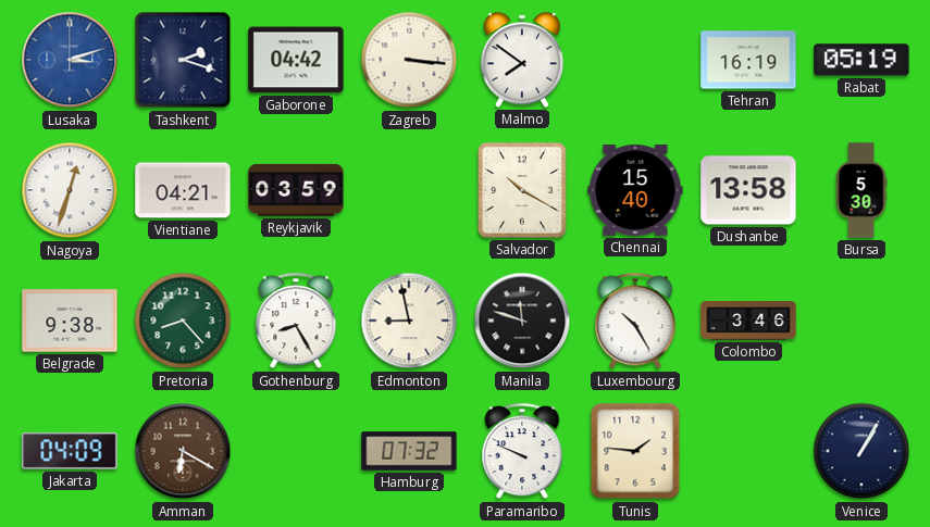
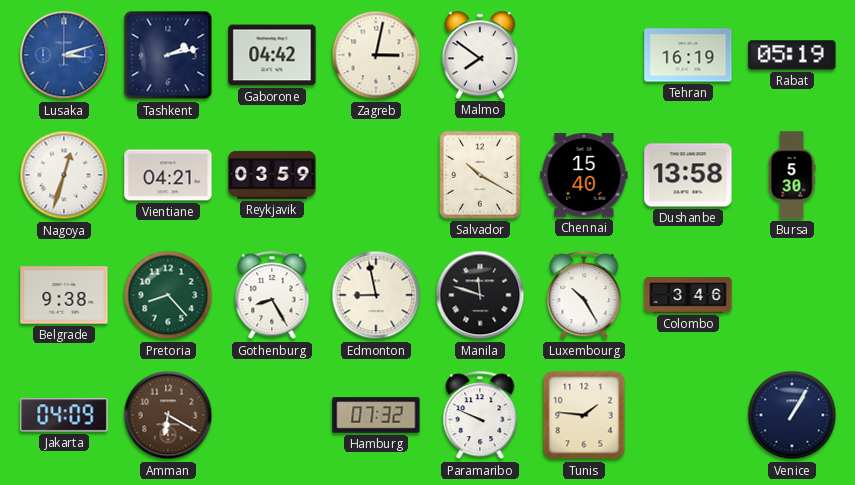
Tashkent: 2:18 -> 2:13
Zagreb: 3:16 -> 3:02
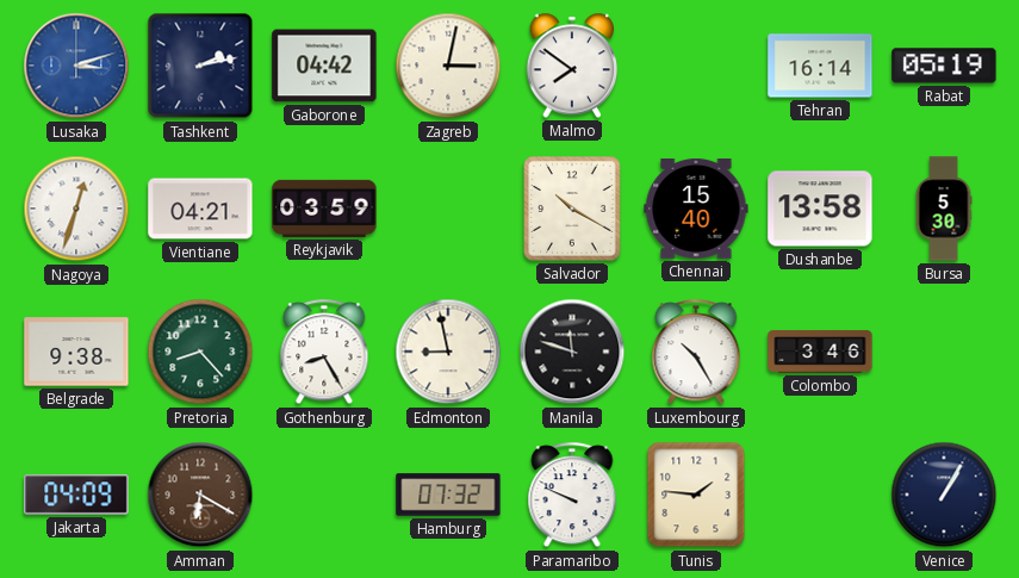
Tehran: 16:19 -> 16:14
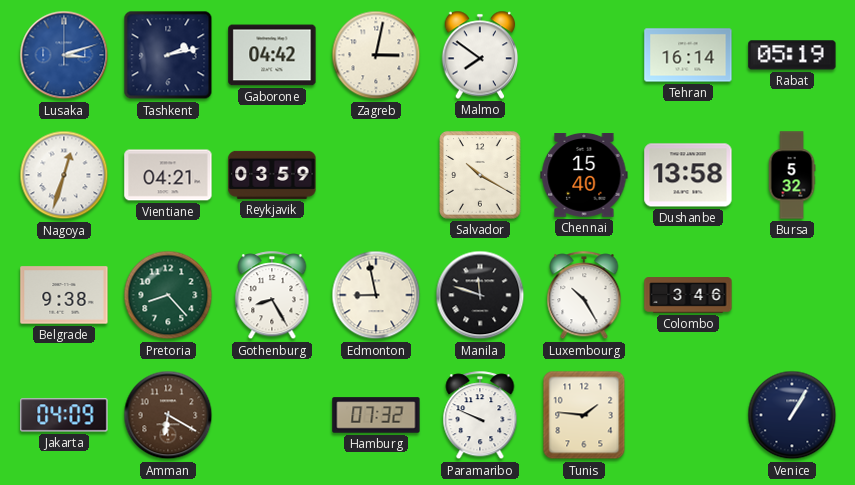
Bursa: 5:30 -> 5:32
